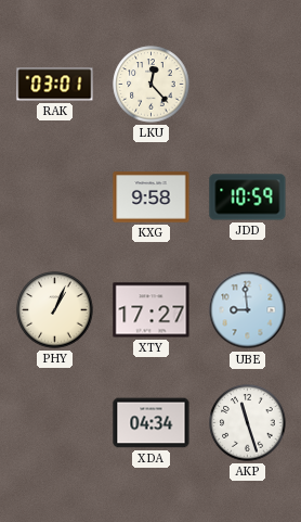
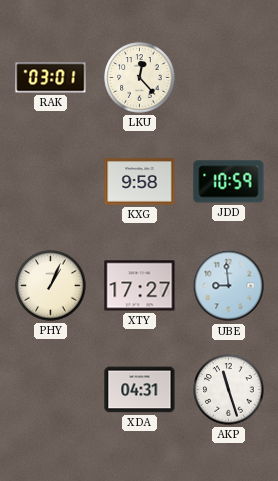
XDA: 04:34 -> 04:31
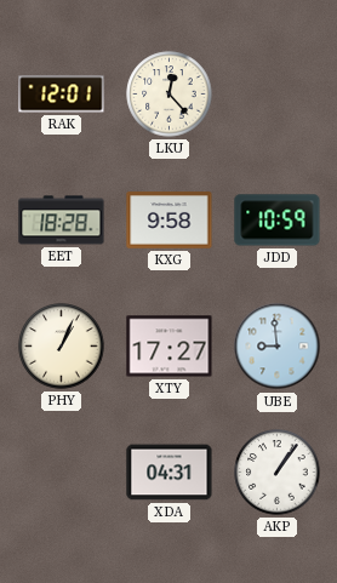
RAK: 03:01 -> 12:01
EET: none -> 18:28
AKP: 11:27 -> 1:06
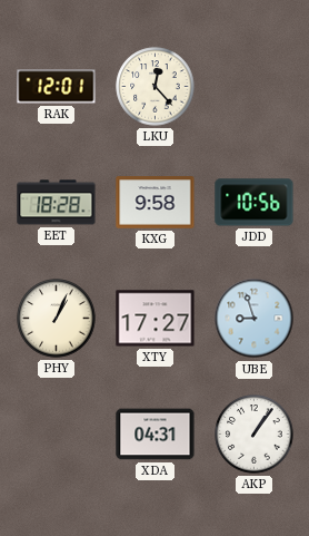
JDD: 10:59 -> 10:56
UBE: 8:59 -> 8:57
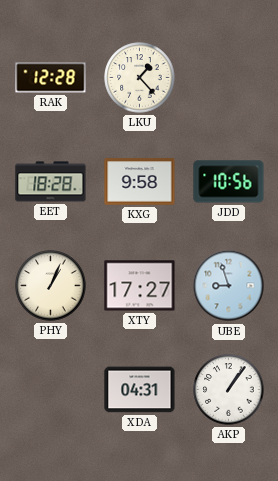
RAK: 12:01 -> 12:28
LKU: 12:23 -> 1:23
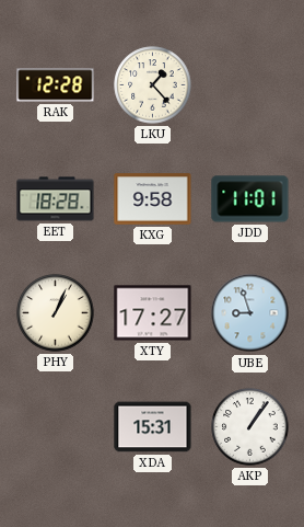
JDD: 10:56 -> 11:01
XDA: 04:31 -> 15:31
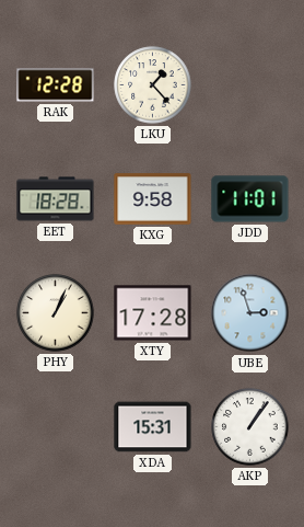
XTY: 17:27 -> 17:28
UBE: 8:57 -> 2:57
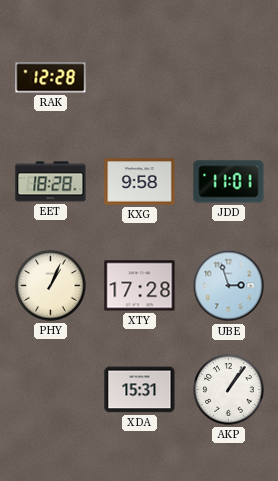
LKU: 1:23 -> none
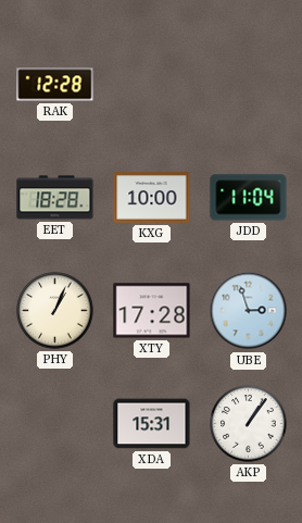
KXG: 9:58 -> 10:00
JDD: 11:01 -> 11:04
